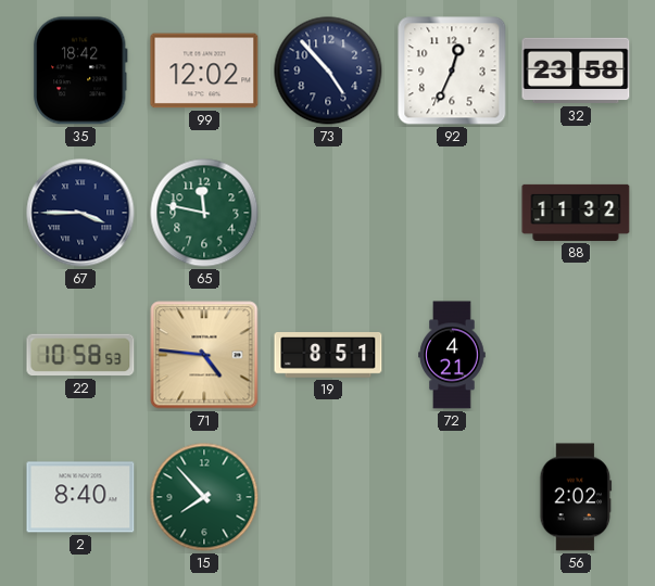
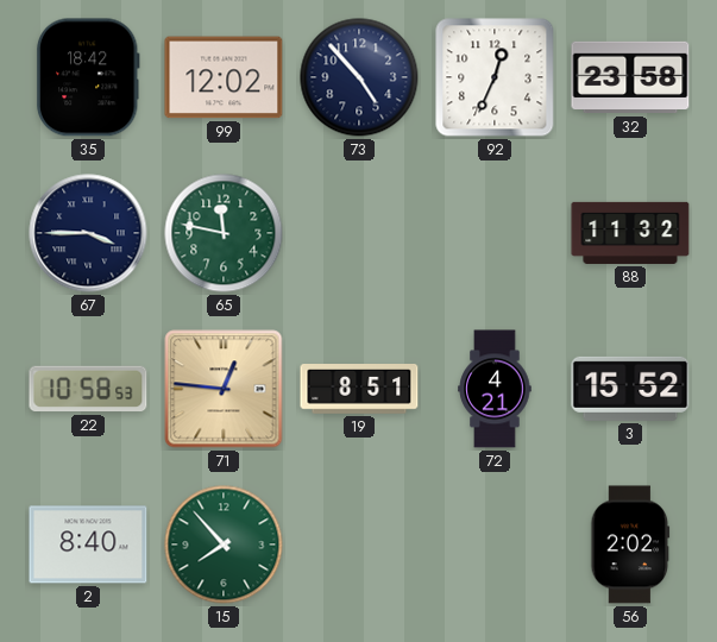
71: 4:46 -> 12:46
3: none -> 15:52
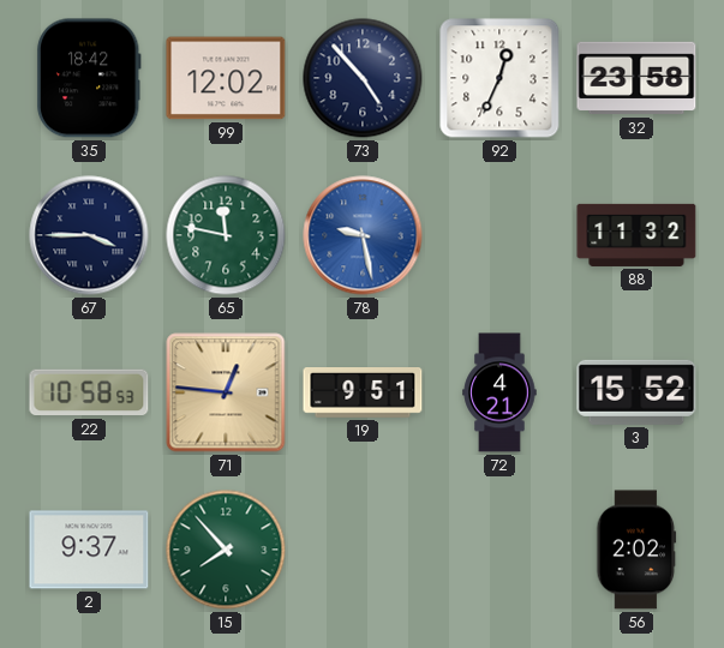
78: none -> 9:28
19: 8:51 -> 9:51
2: 8:40 -> 9:37
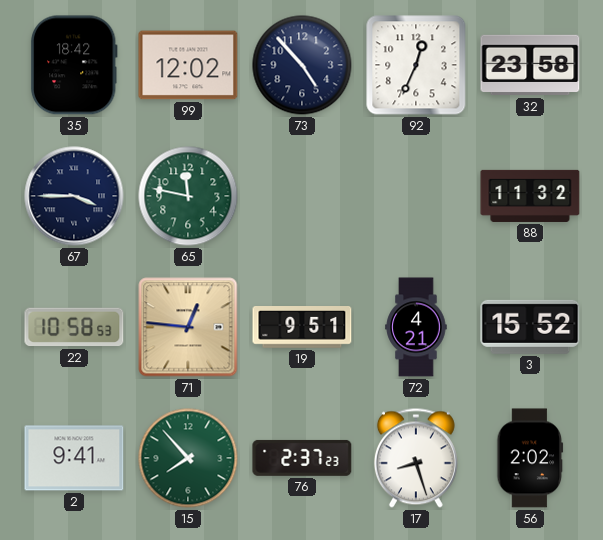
78: 9:28 -> none
2: 9:37 -> 9:41
76: none -> 2:37
17: none -> 8:27
